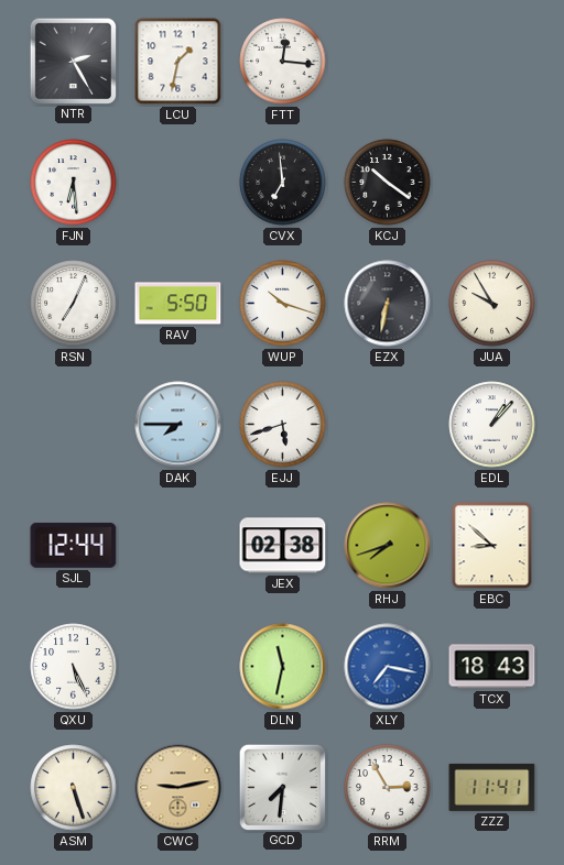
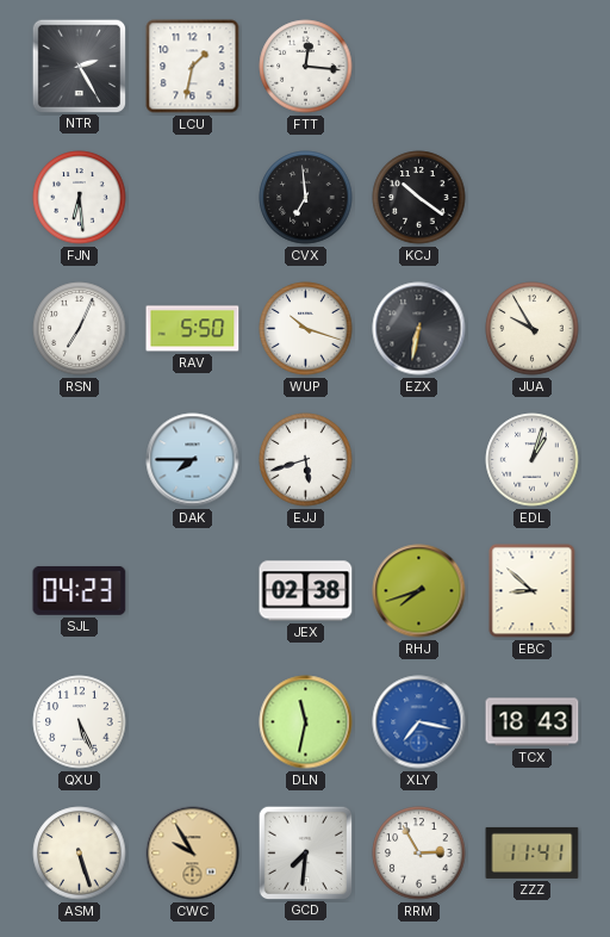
EDL: 1:07 -> 1:03
SJL: 12:44 -> 04:23
CWC: 9:13 -> 9:55
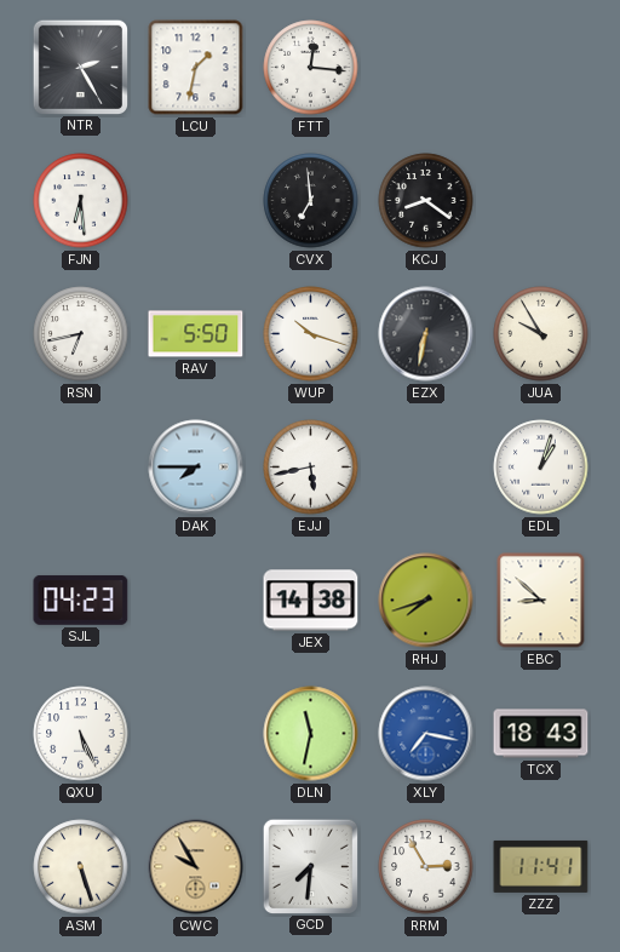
KCJ: 10:21 -> 8:21
RSN: 7:04 -> 6:43
EJJ: 5:42 -> 5:43
JEX: 02:38 -> 14:38
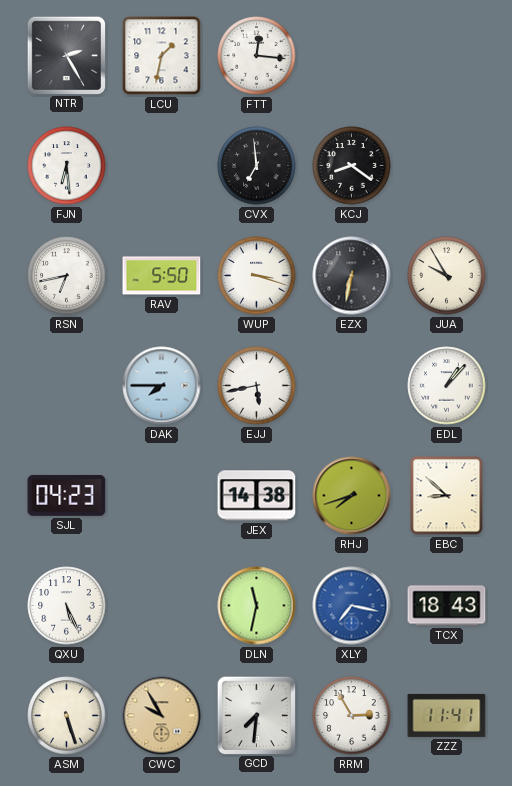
WUP: 10:18 -> 3:18
EDL: 1:03 -> 1:07
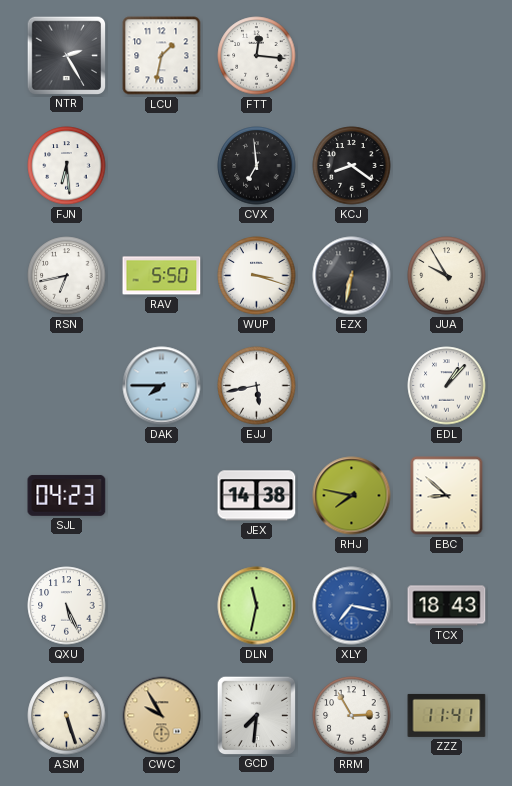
RHJ: 7:42 -> 7:47
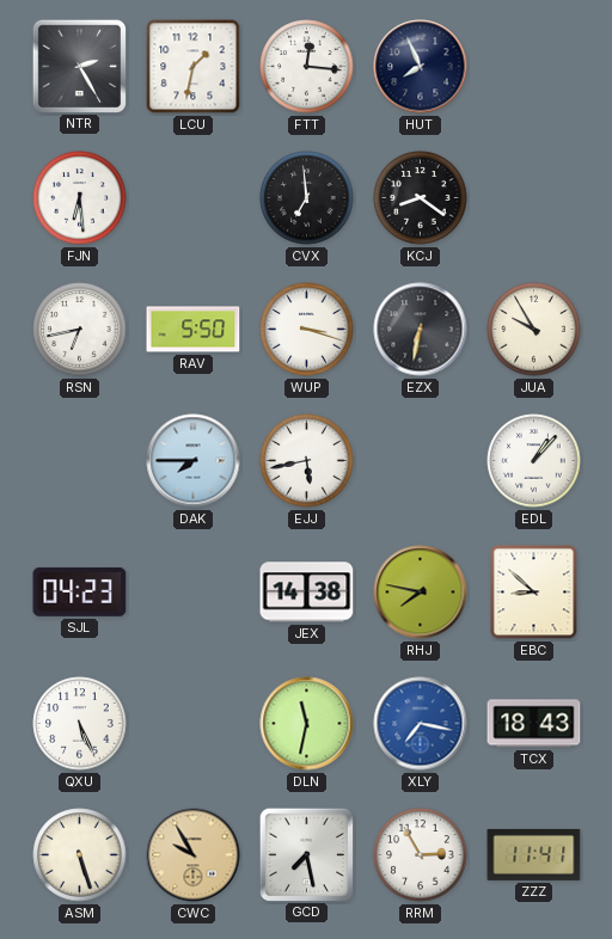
HUT: none -> 7:56
GCD: 7:31 -> 7:28
